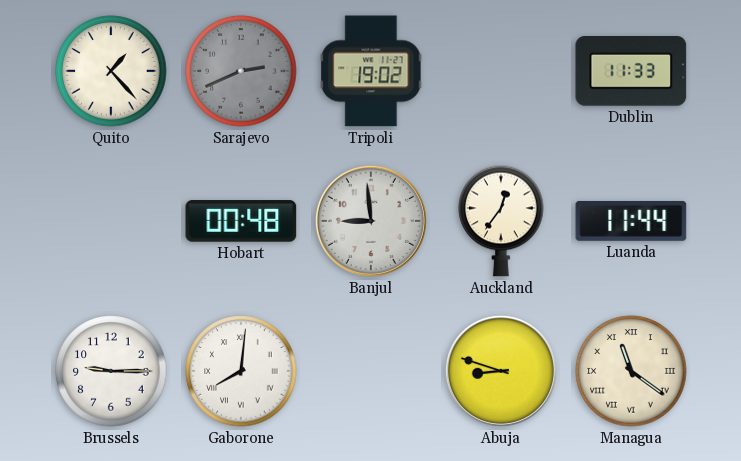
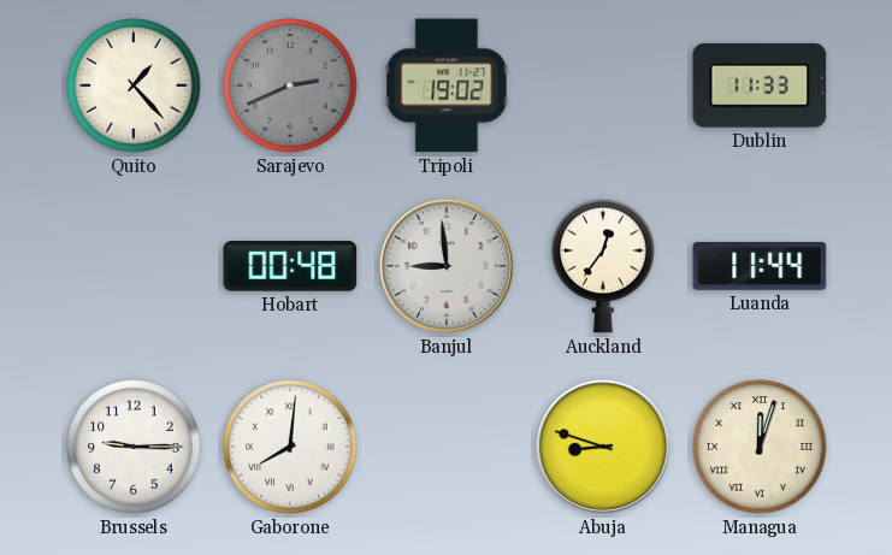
Managua: 11:21 -> 12:03
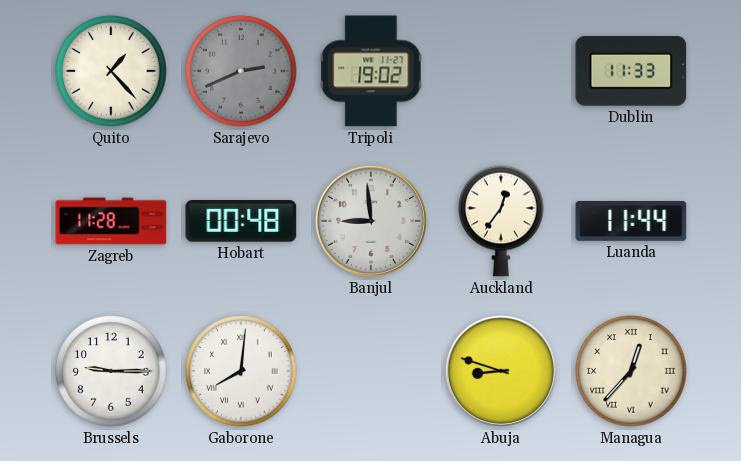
Zagreb: none -> 11:28
Managua: 12:03 -> 12:37
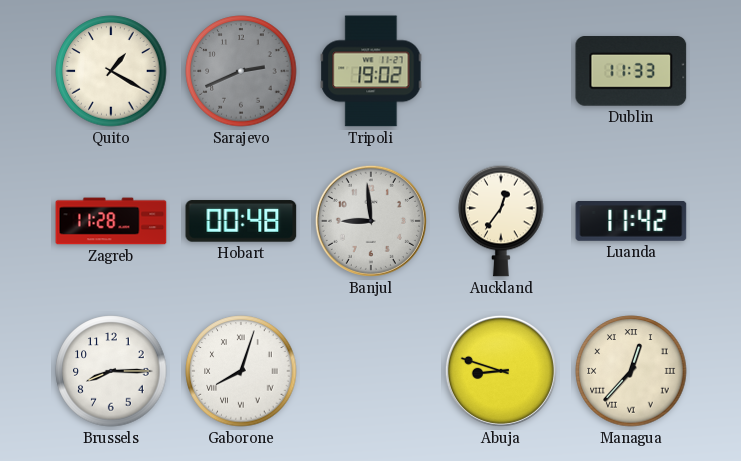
Quito: 1:23 -> 1:20
Luanda: 11:44 -> 11:42
Brussels: 9:15 -> 8:15
Gaborone: 8:01 -> 8:03
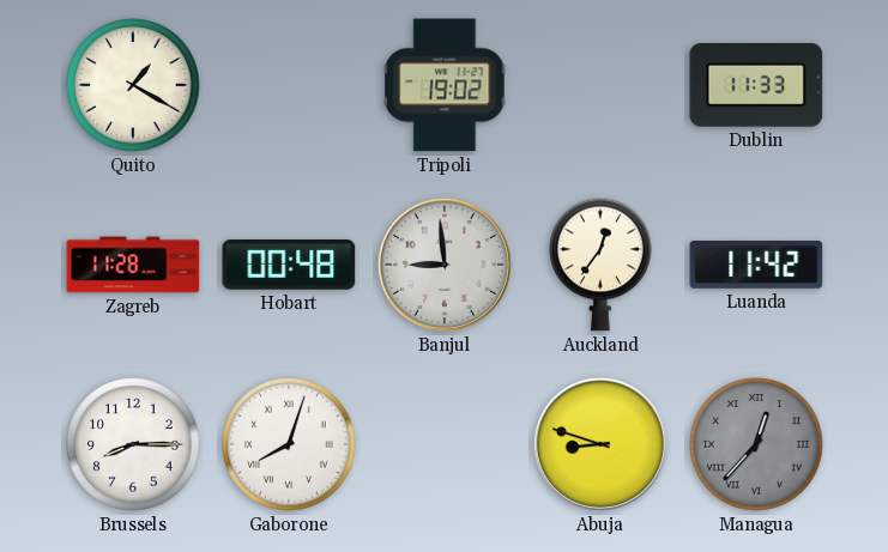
Sarajevo: 2:41 -> none
Managua dial: cream -> grey
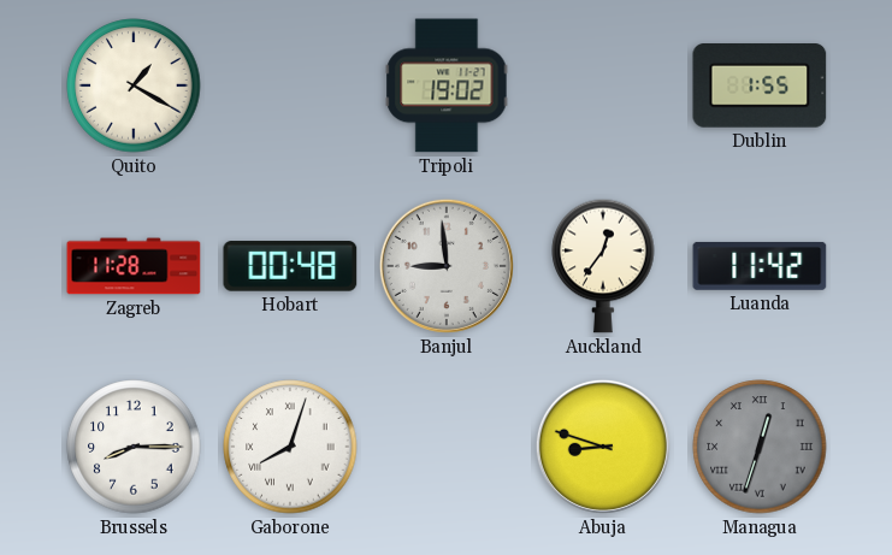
Dublin: 11:33 -> 1:55
Managua: 12:37 -> 12:33
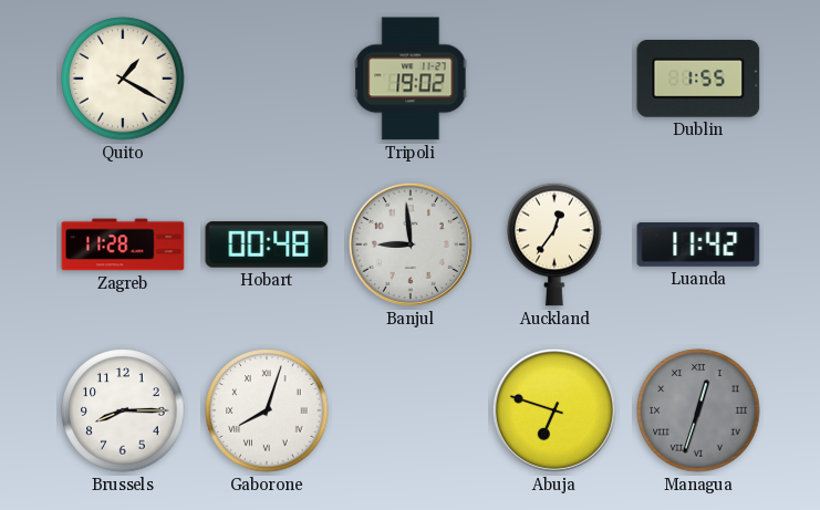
Abuja: 8:48 -> 6:48
